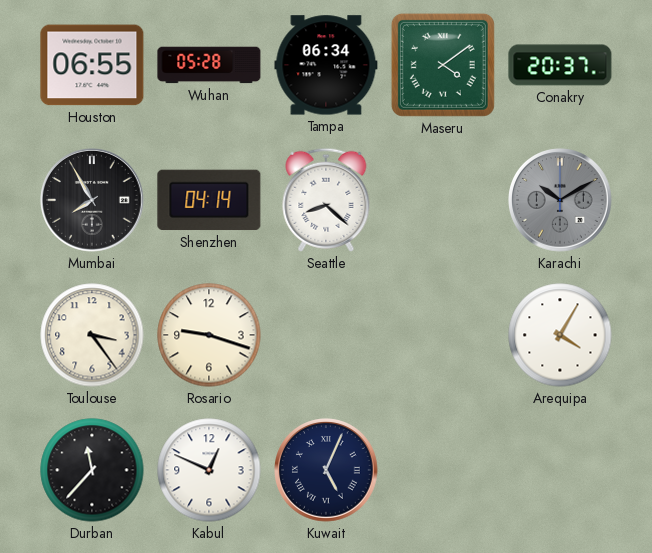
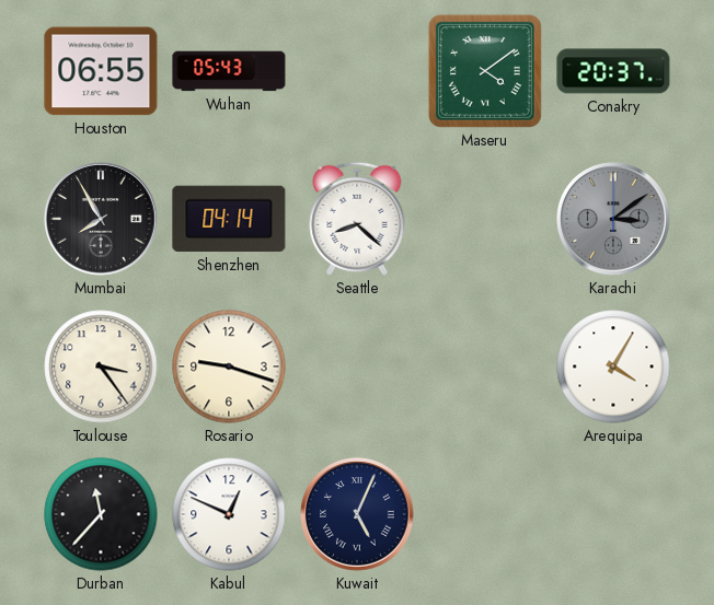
Wuhan: 05:28 -> 05:43
Tampa: 06:34 -> none
Karachi: 10:10 -> 3:09
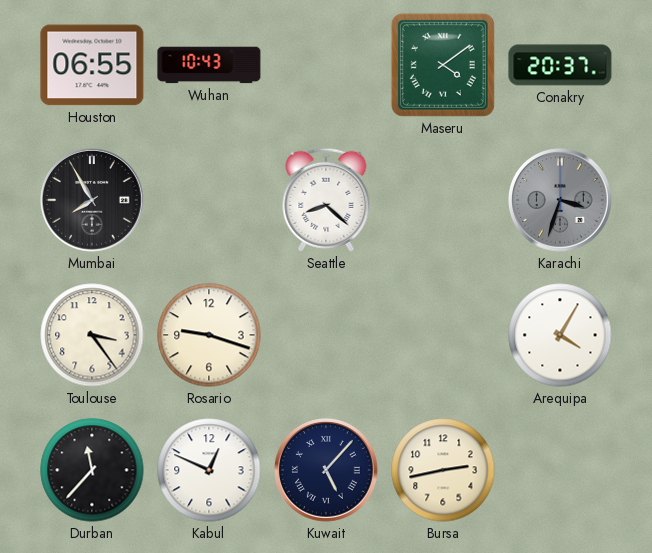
Wuhan: 05:43 -> 10:43
Shenzhen: 04:14 -> none
Karachi: 3:09 -> 3:33
Kuwait: 5:04 -> 5:07
Bursa: none -> 2:43
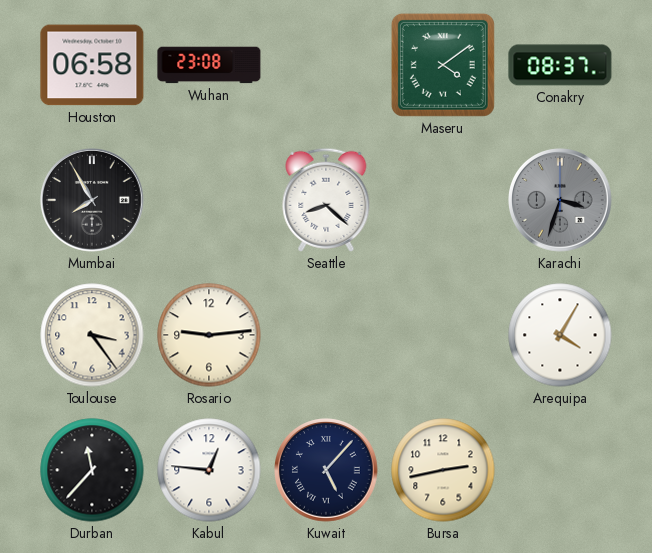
Houston: 06:55 -> 06:58
Wuhan: 10:43 -> 23:08
Conakry: 20:37 -> 08:37
Rosario: 9:18 -> 9:14
Kabul: 12:49 -> 12:46
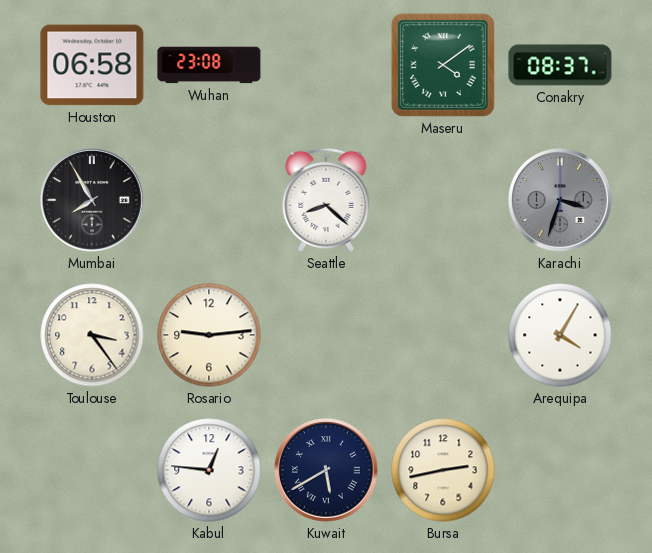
Durban: 11:37 -> none
Kuwait: 5:07 -> 5:40
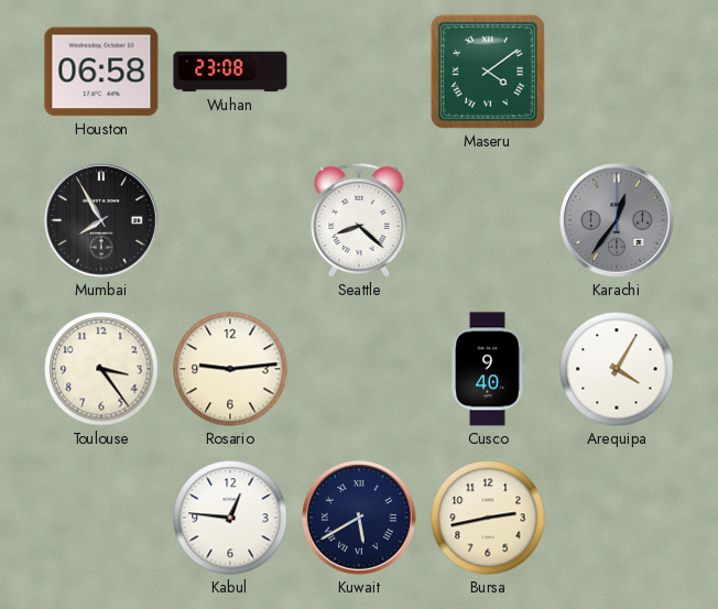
Conakry: 08:37 -> none
Karachi: 3:33 -> 12:36
Cusco: none -> 9:40
